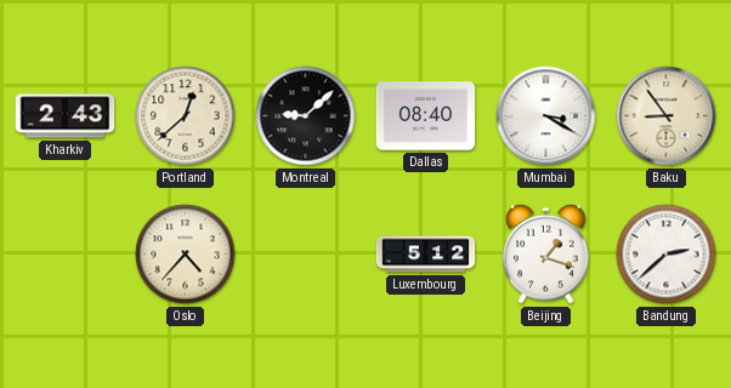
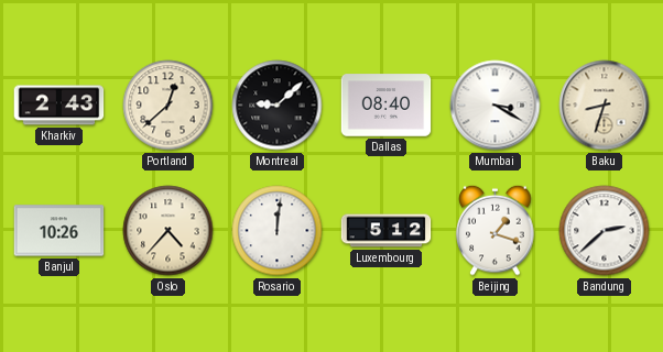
Baku: 8:54 -> 8:33
Banjul: none -> 10:26
Rosario: none -> 12:01
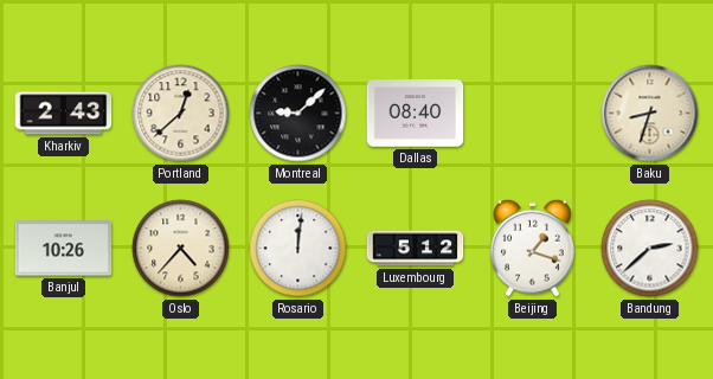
Mumbai: 3:20 -> none
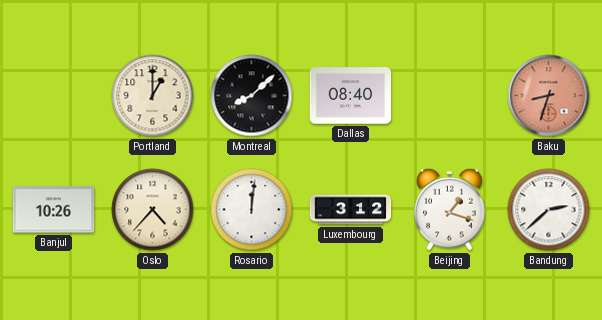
Kharkiv: 2:43 -> none
Portland: 12:38 -> 1:00
Montreal: 9:08 -> 8:08
Baku dial: cream -> salmon
Luxembourg: 5:12 -> 3:12
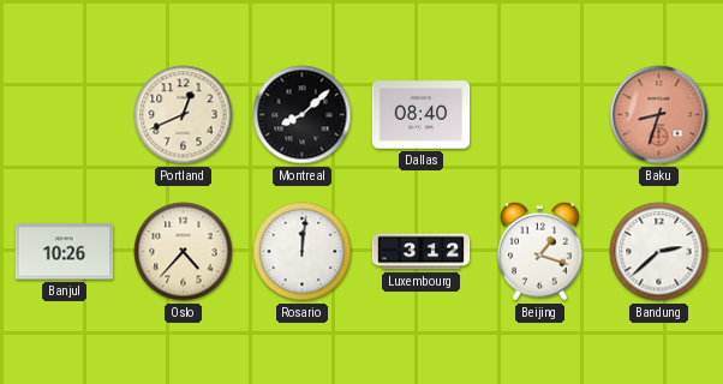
Portland: 1:00 -> 12:41
